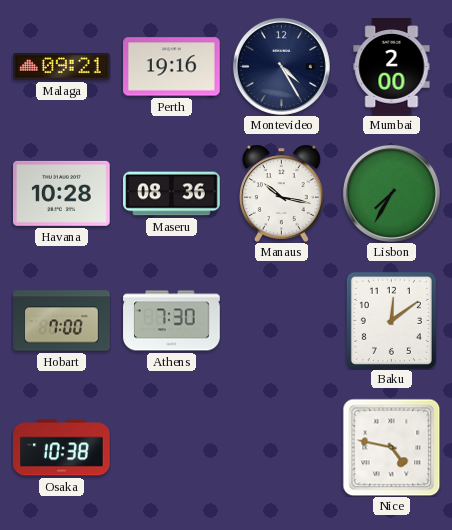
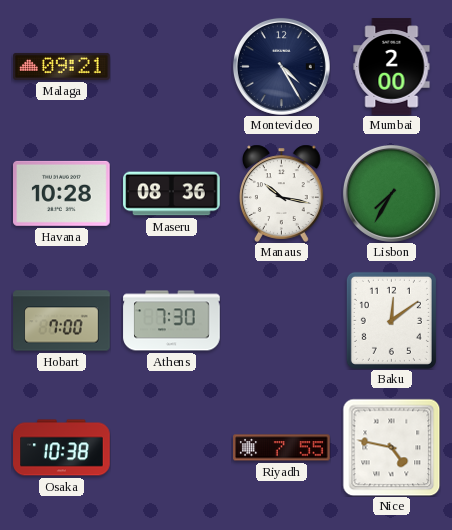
Perth: 19:16 -> none
Riyadh: none -> 7:55
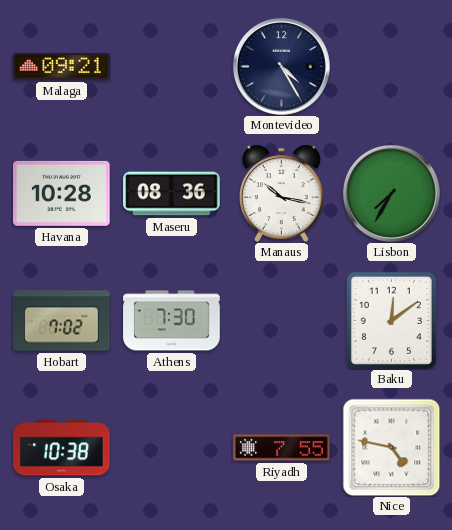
Mumbai: 2:00 -> none
Hobart: 7:00 -> 7:02
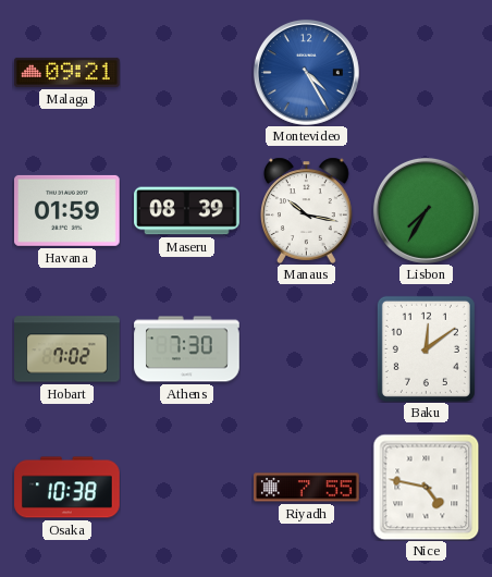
Montevideo dial: navy -> blue
Havana: 10:28 -> 01:59
Maseru: 08:36 -> 08:39
